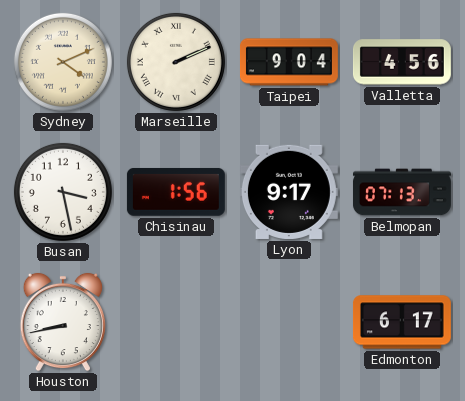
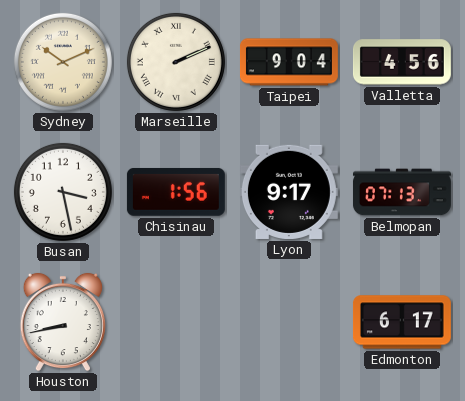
Sydney: 4:11 -> 10:11
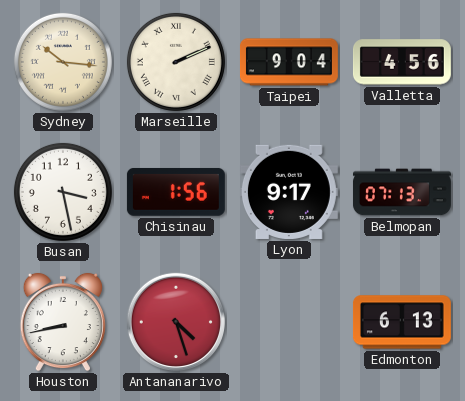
Sydney: 10:11 -> 10:16
Antananarivo: none -> 4:27
Edmonton: 6:17 -> 6:13
